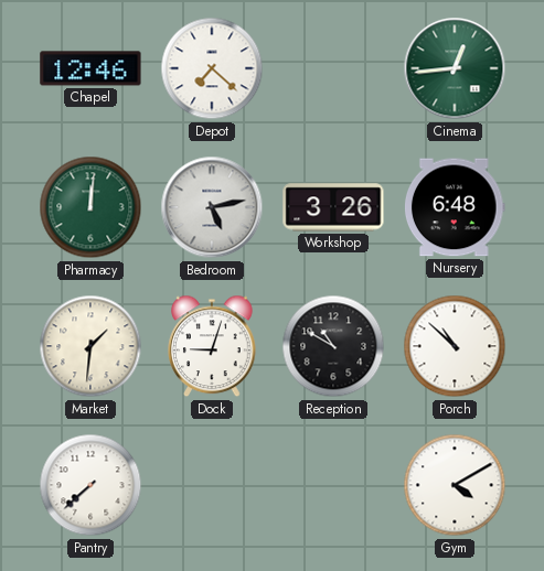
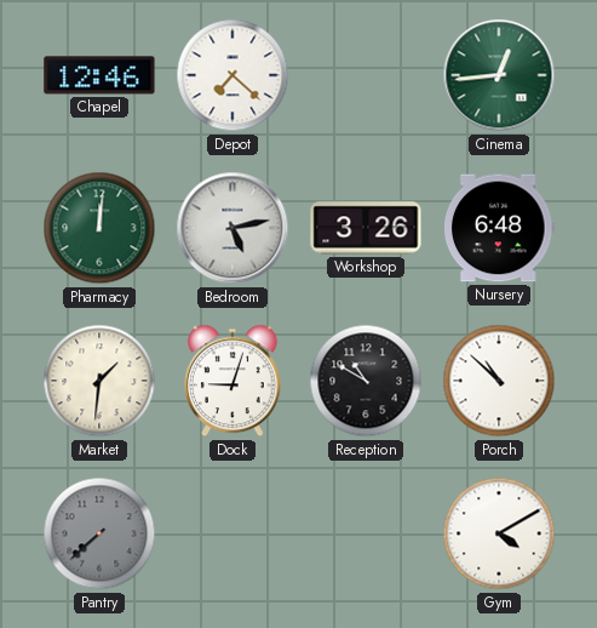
Pantry dial: white -> grey
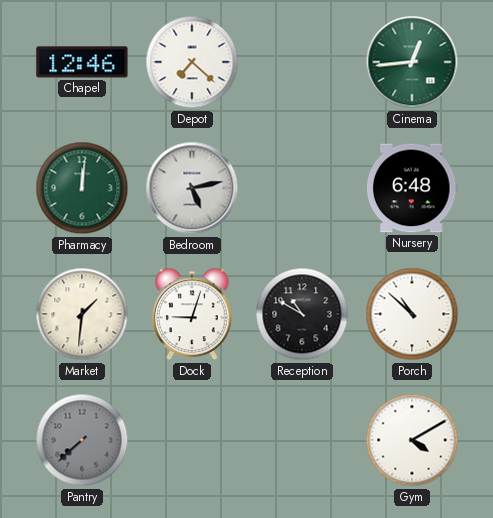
Workshop: 3:26 -> none
